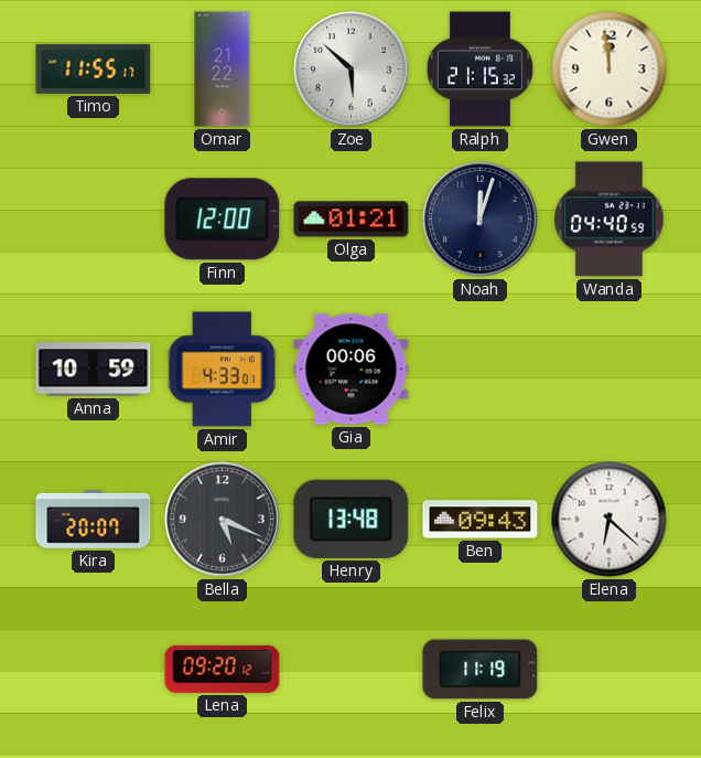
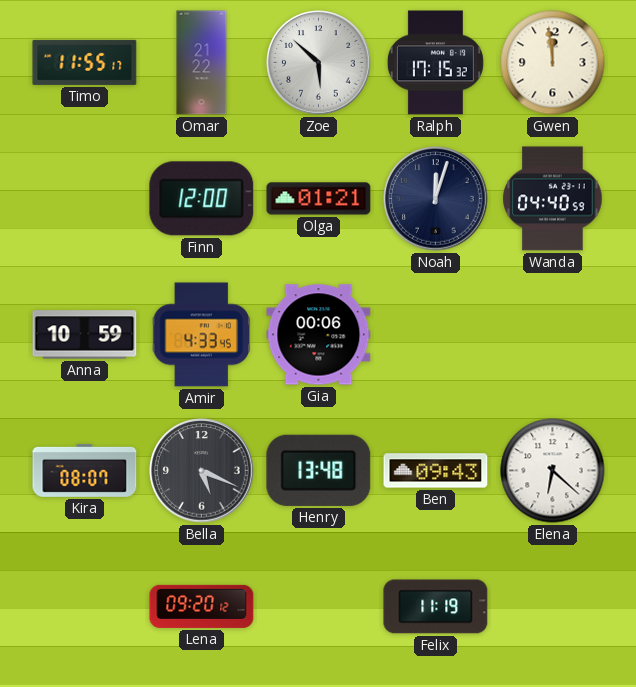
Ralph: 21:15 -> 17:15
Amir: 4:33:01 -> 4:33:45
Kira: 20:07 -> 08:07
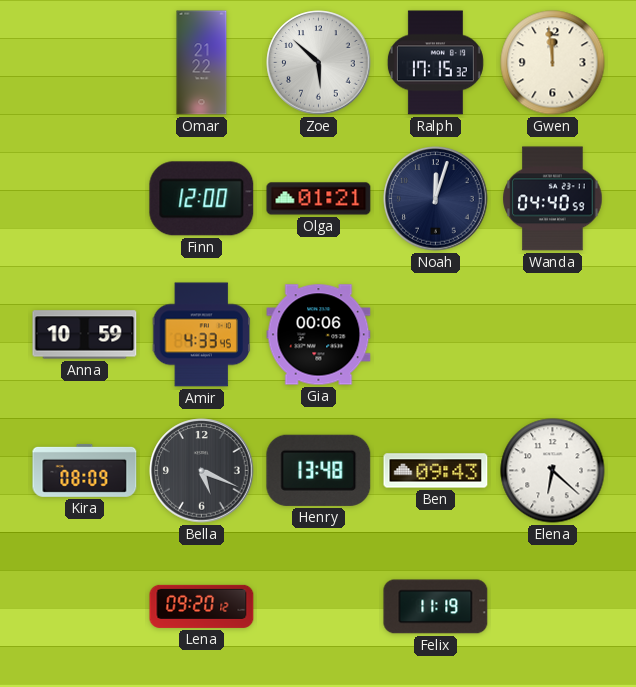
Timo: 11:55 -> none
Kira: 08:07 -> 08:09
